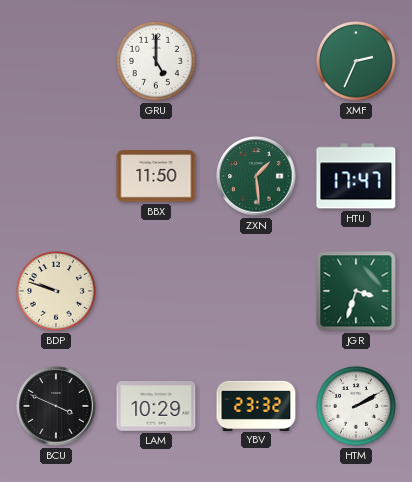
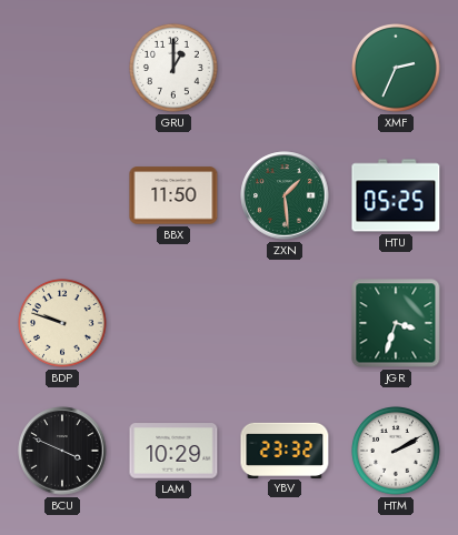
GRU: 5:00 -> 1:00
HTU: 17:47 -> 05:25
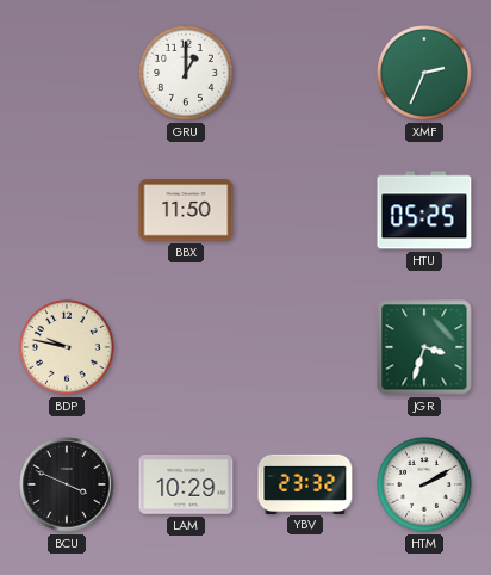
ZXN: 1:29 -> none
BDP: 9:48 -> 9:47
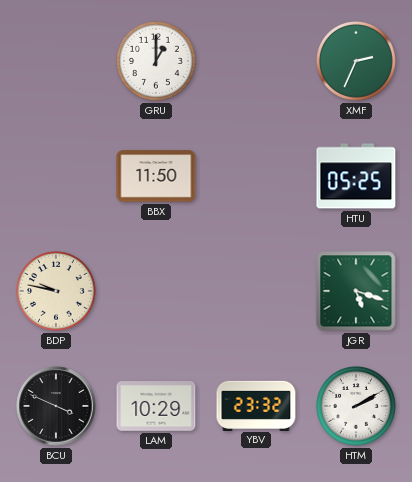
JGR: 3:33 -> 5:18
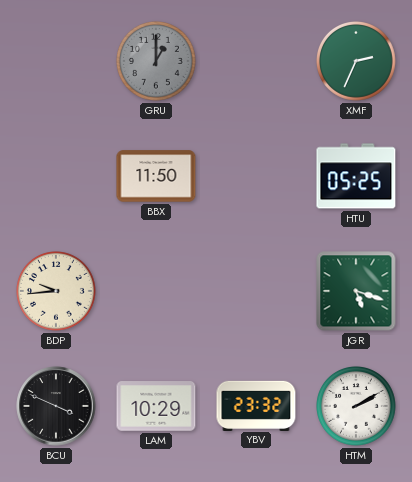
GRU dial: white -> grey
BDP: 9:47 -> 9:44
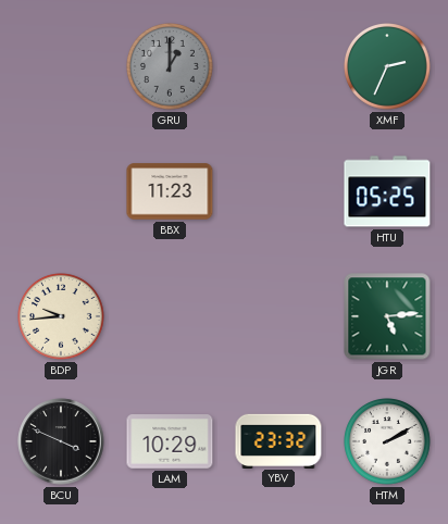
BBX: 11:50 -> 11:23
JGR: 5:18 -> 5:14
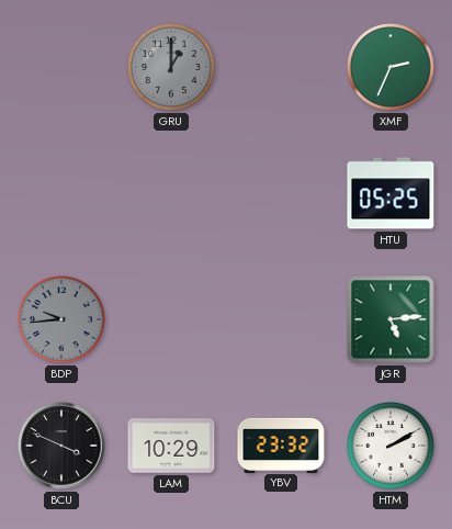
BBX: 11:23 -> none
BDP dial: cream -> grey
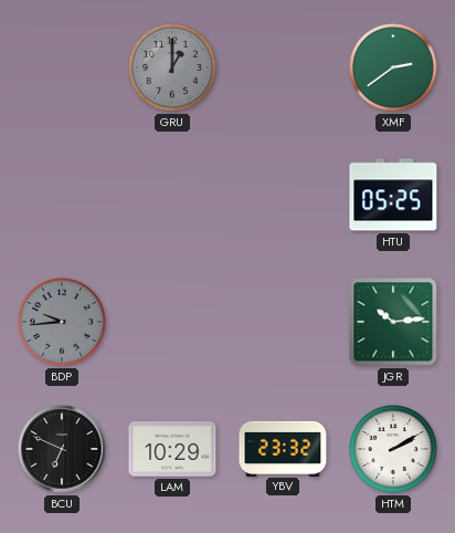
XMF: 2:34 -> 2:39
JGR: 5:14 -> 10:14
BCU: 3:49 -> 6:49
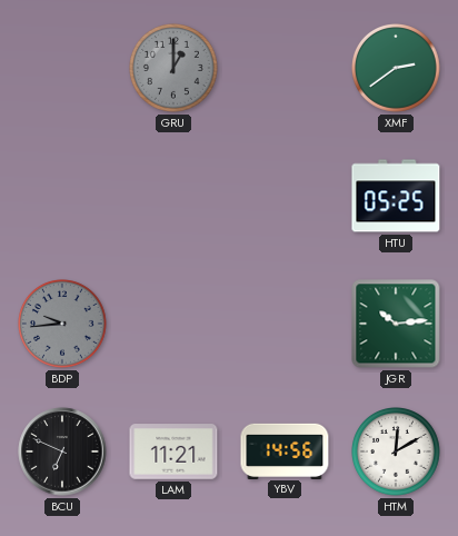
LAM: 10:29 -> 11:21
YBV: 23:32 -> 14:56
HTM: 2:10 -> 12:10
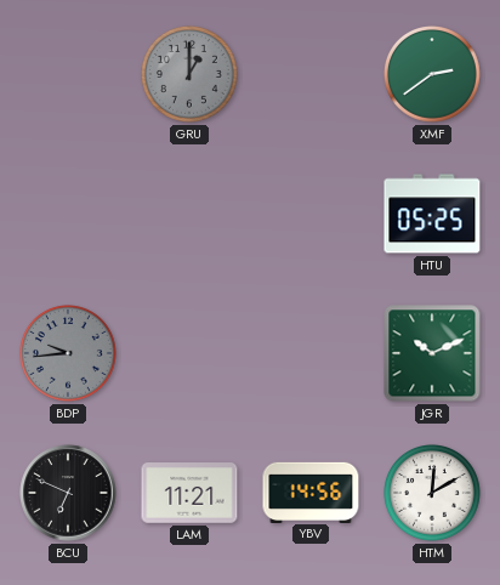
JGR: 10:14 -> 10:11
